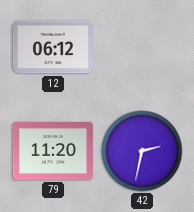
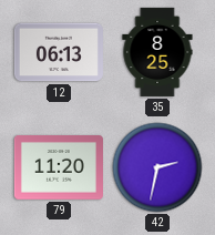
12: 06:12 -> 06:13
35: none -> 8:25
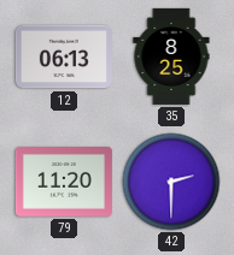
42: 2:32 -> 2:30
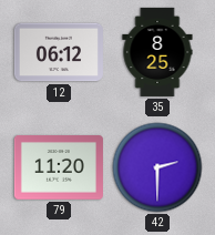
12: 06:13 -> 06:12
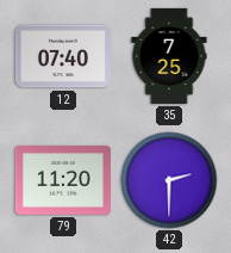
12: 06:12 -> 07:40
35: 8:25 -> 7:25
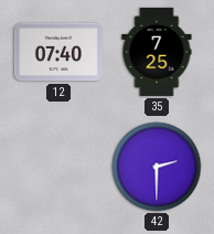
79: 11:20 -> none
